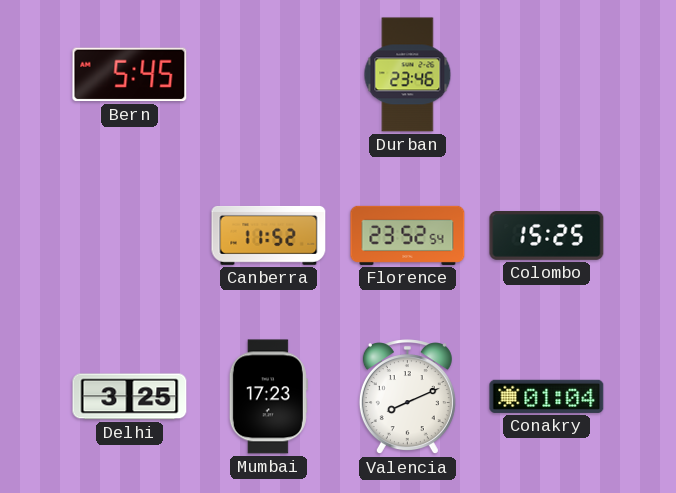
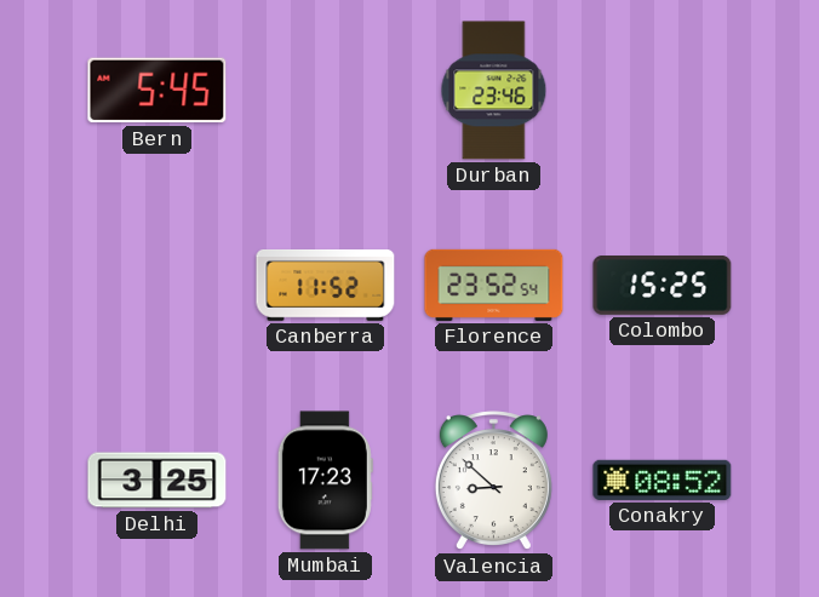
Valencia: 8:11 -> 8:52
Conakry: 01:04 -> 08:52
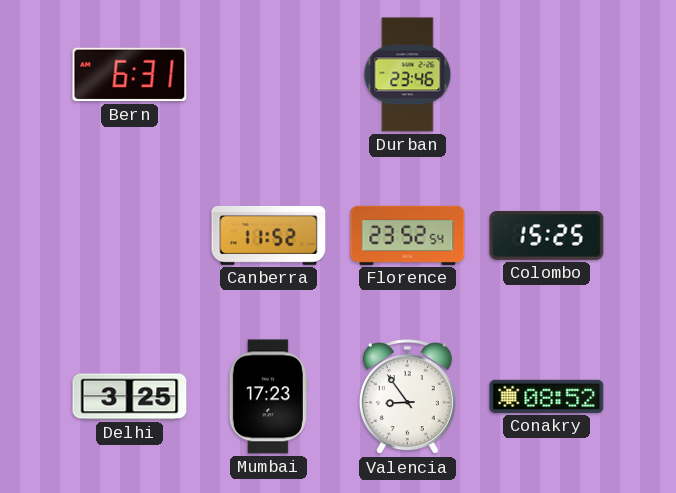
Bern: 5:45 -> 6:31
Valencia: 8:52 -> 8:54
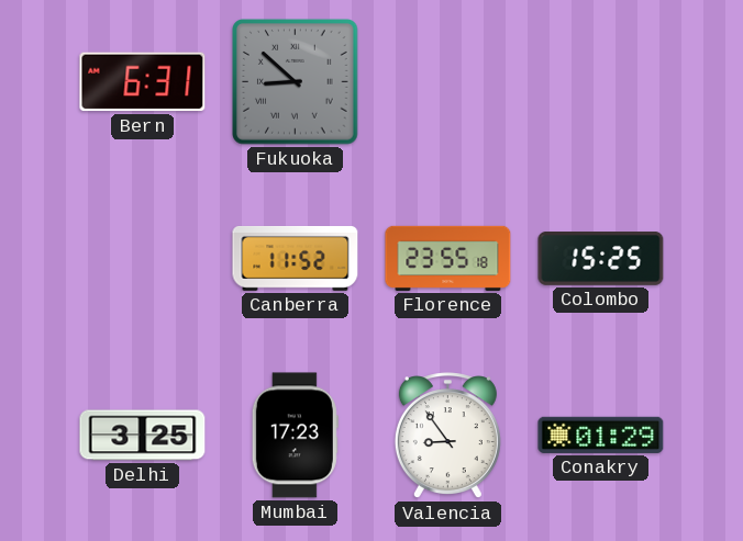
Fukuoka: none -> 8:52
Durban: 23:46 -> none
Florence: 23:52 -> 23:55
Conakry: 08:52 -> 01:29
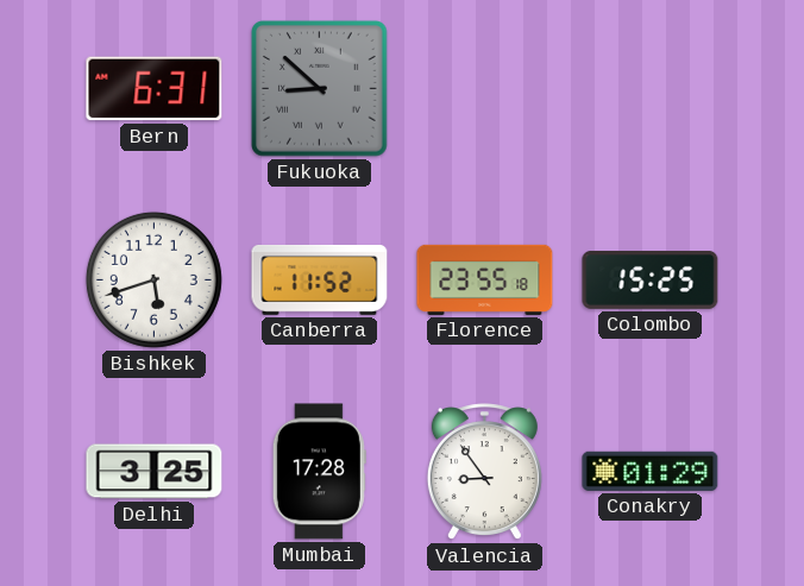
Bishkek: none -> 5:42
Mumbai: 17:23 -> 17:28
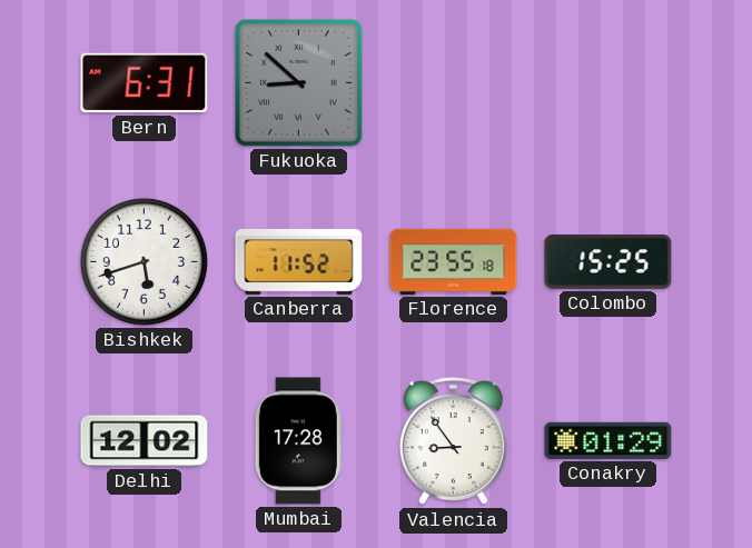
Delhi: 3:25 -> 12:02
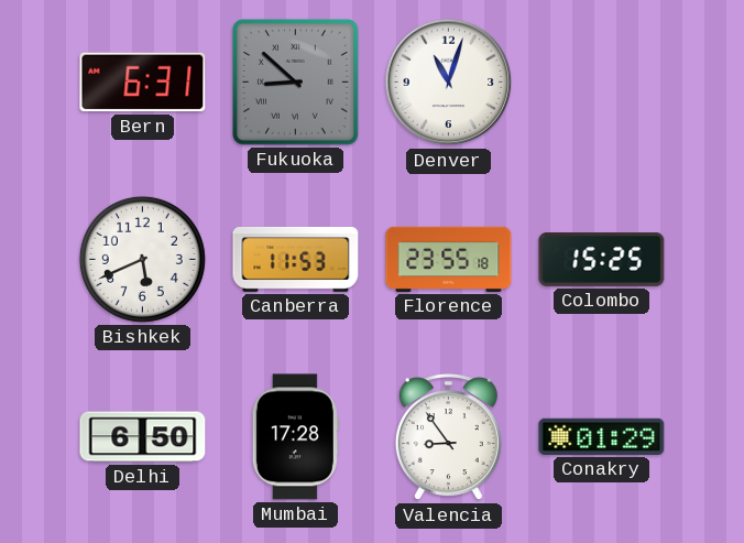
Denver: none -> 11:03
Bishkek: 5:42 -> 5:41
Canberra: 11:52 -> 11:53
Delhi: 12:02 -> 6:50
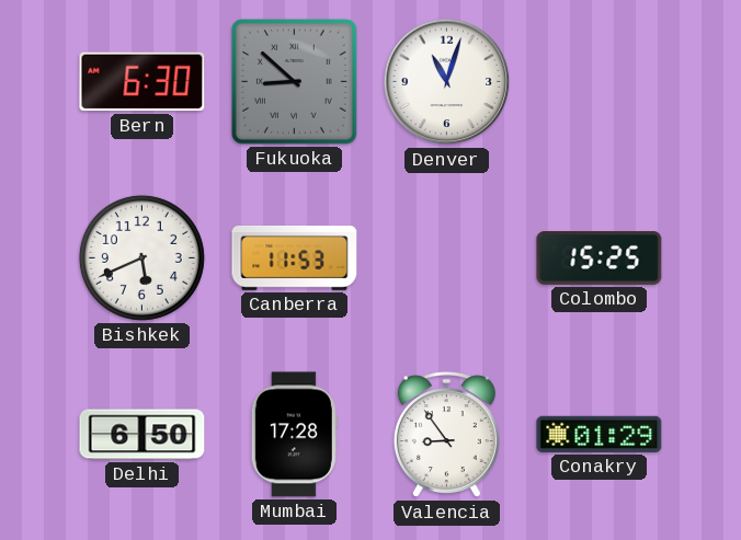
Bern: 6:31 -> 6:30
Florence: 23:55 -> none
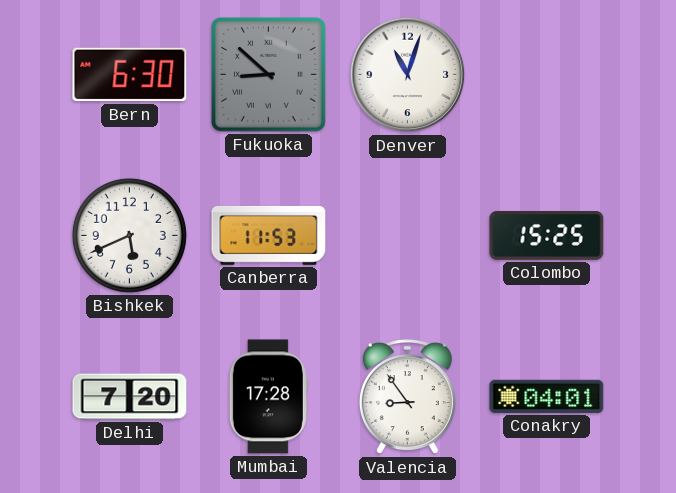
Delhi: 6:50 -> 7:20
Conakry: 01:29 -> 04:01
